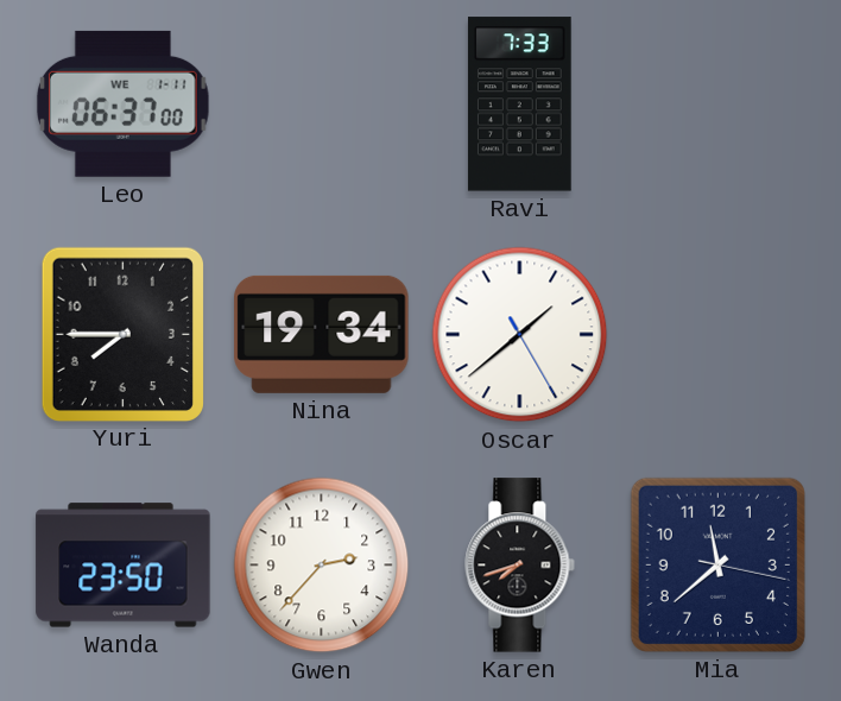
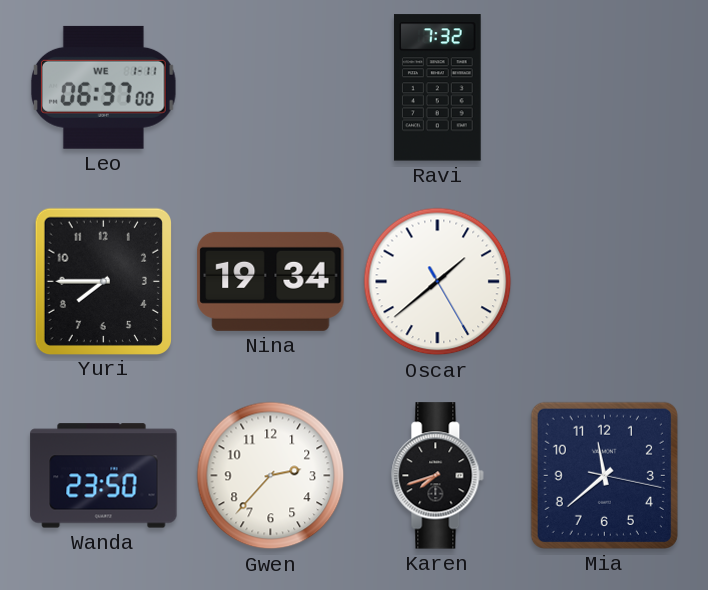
Ravi: 7:33 -> 7:32
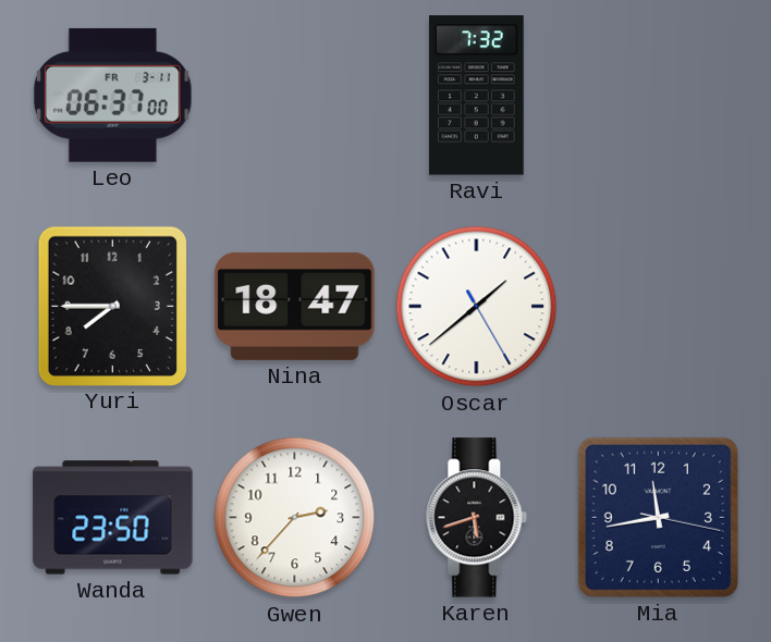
Leo date: WE 1-11 -> FR 3-11
Nina: 19:34 -> 18:47
Karen: 7:42 -> 5:42
Mia: 11:38 -> 11:43
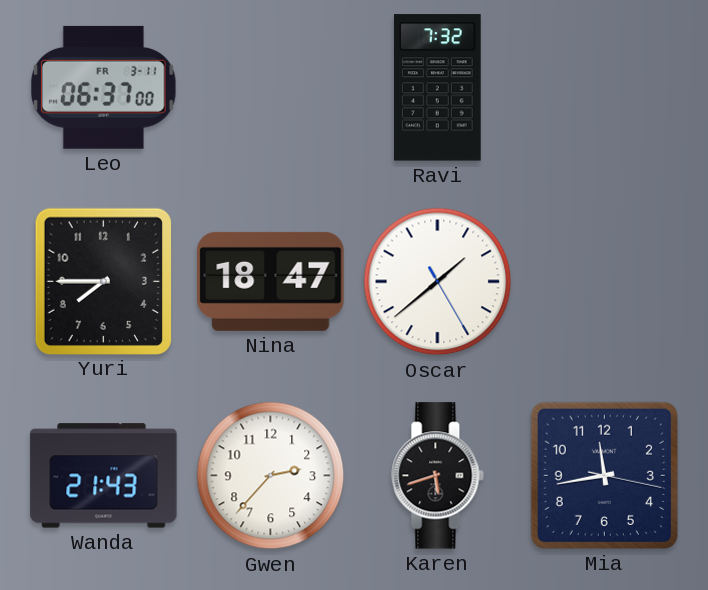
Wanda: 23:50 -> 21:43
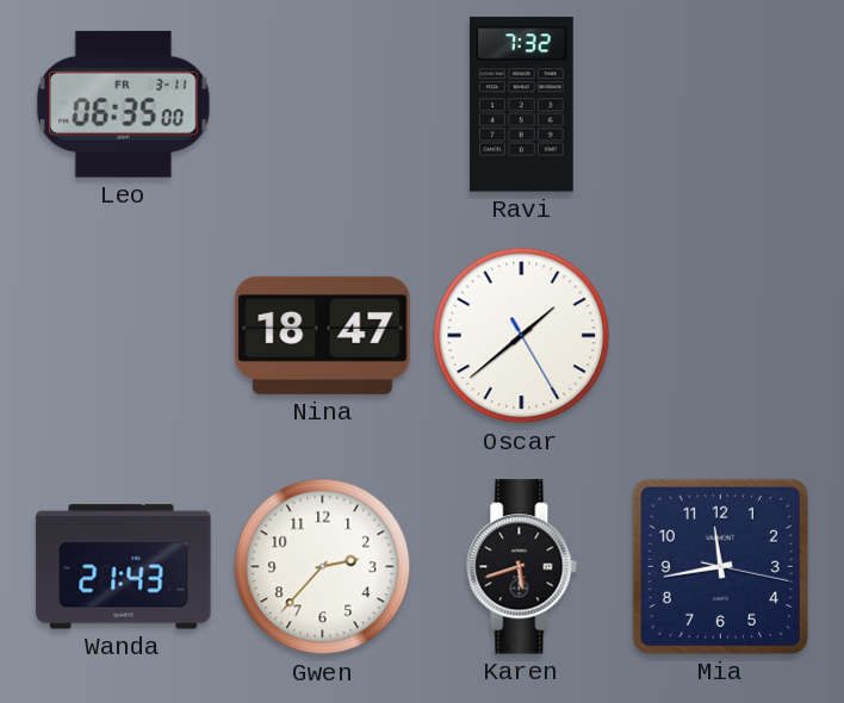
Leo: 06:37 -> 06:35
Yuri: 7:45 -> none
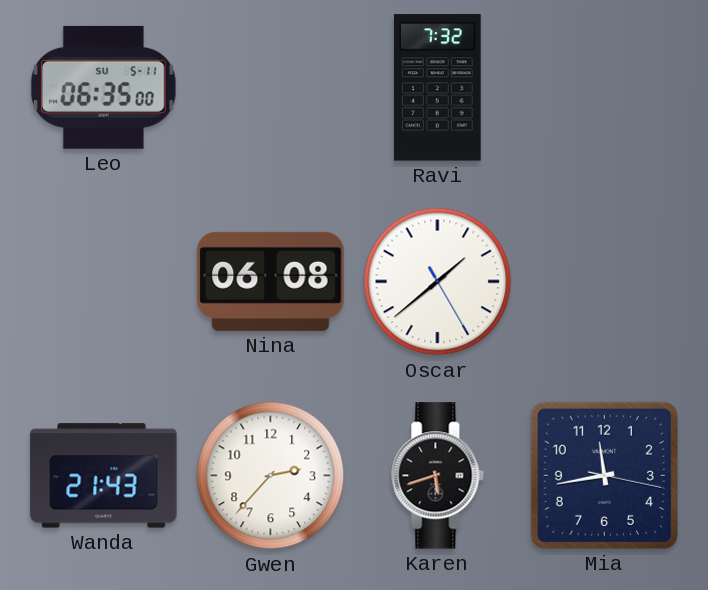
Leo date: FR 3-11 -> SU 5-11
Nina: 18:47 -> 06:08
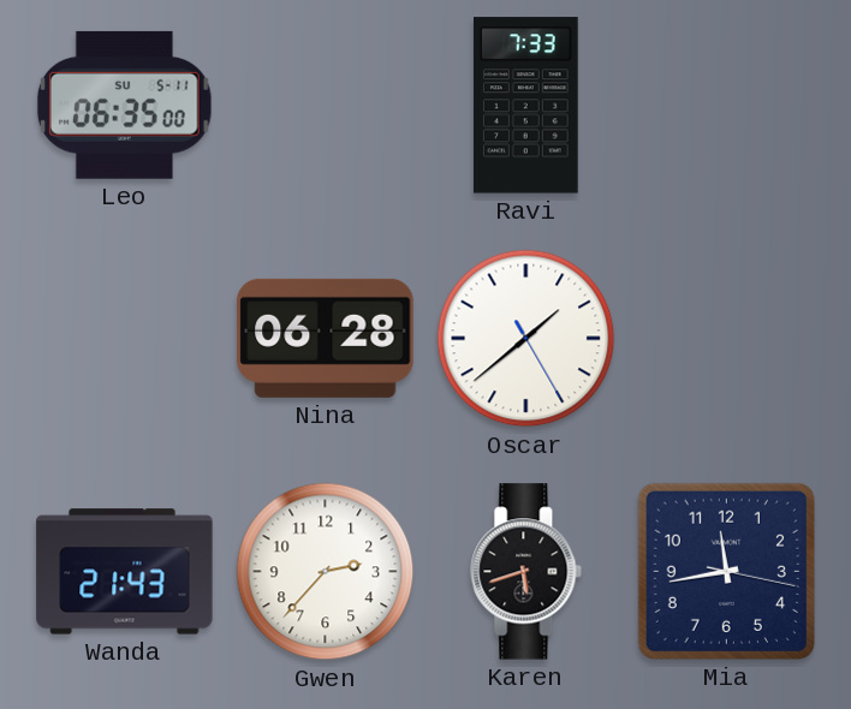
Ravi: 7:32 -> 7:33
Nina: 06:08 -> 06:28
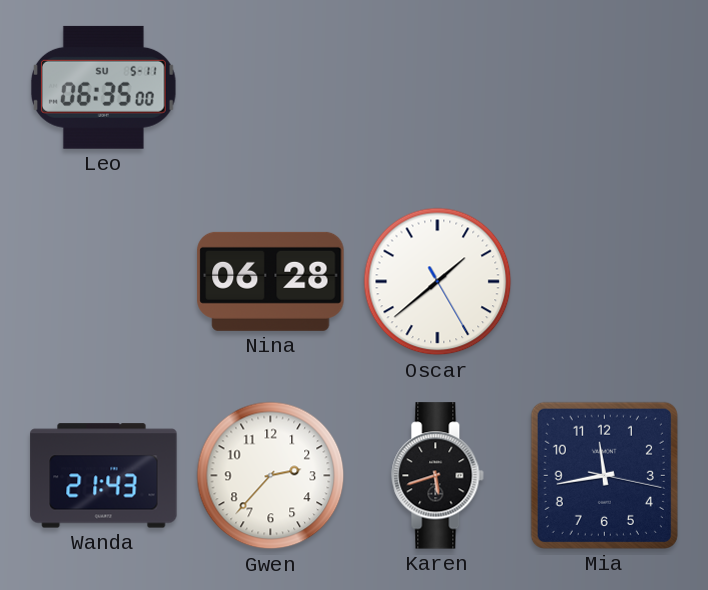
Ravi: 7:33 -> none
